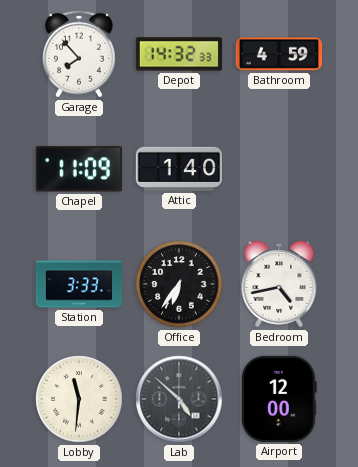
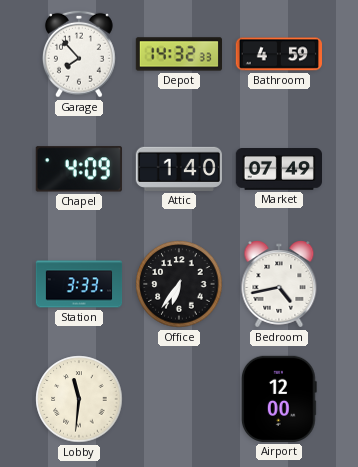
Chapel: 11:09 -> 4:09
Market: none -> 07:49
Lab: 4:52 -> none
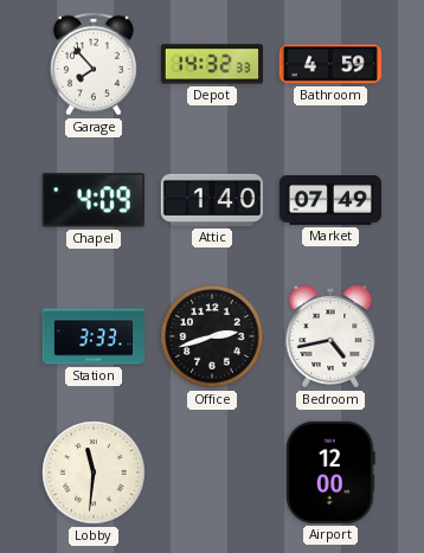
Office: 6:36 -> 2:42
